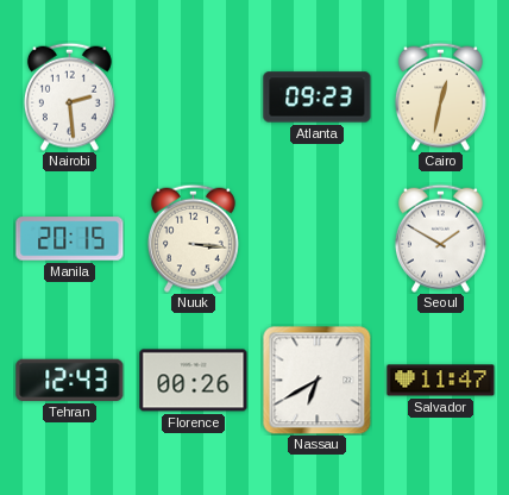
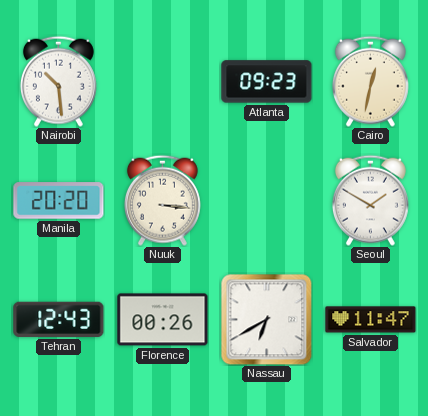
Nairobi: 2:29 -> 10:29
Manila: 20:15 -> 20:20
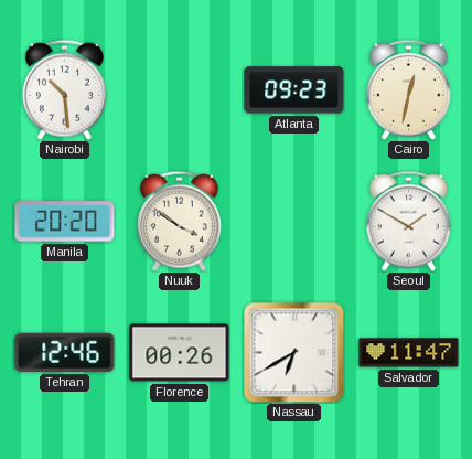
Nuuk: 3:16 -> 3:51
Tehran: 12:43 -> 12:46
